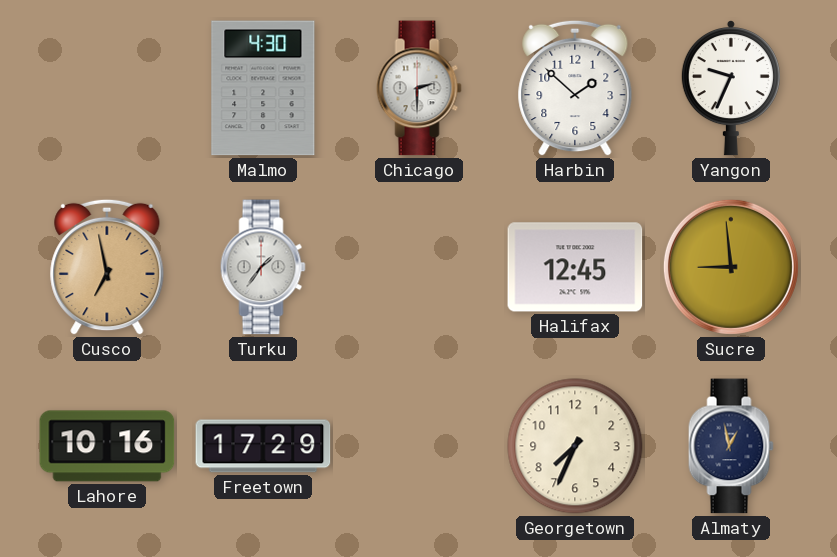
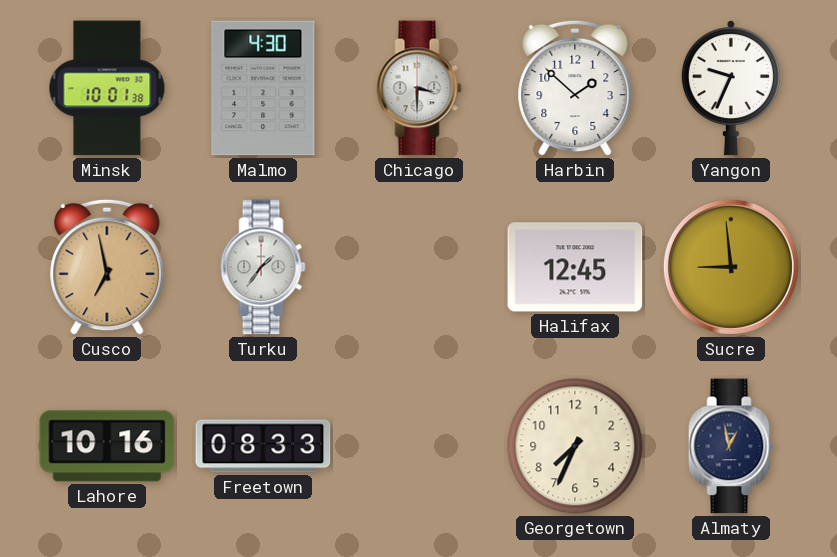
Minsk: none -> 10:01
Chicago: 2:30 -> 3:30
Freetown: 17:29 -> 08:33
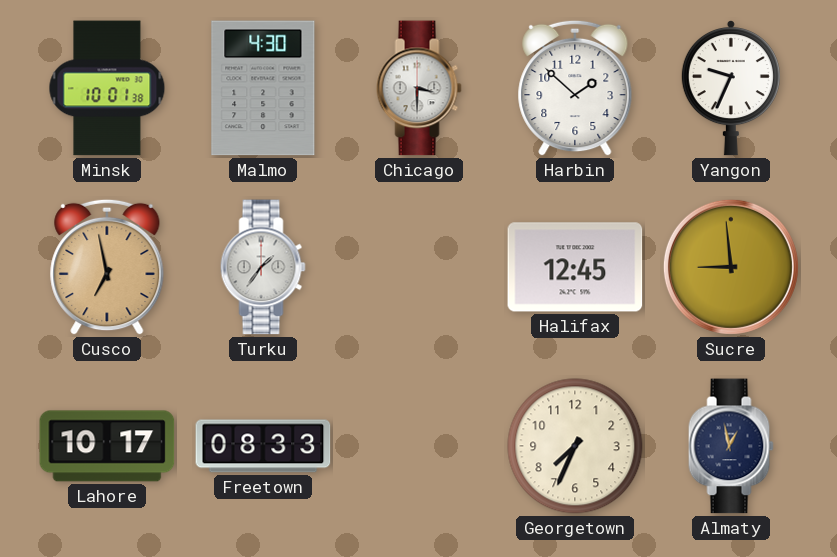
Lahore: 10:16 -> 10:17
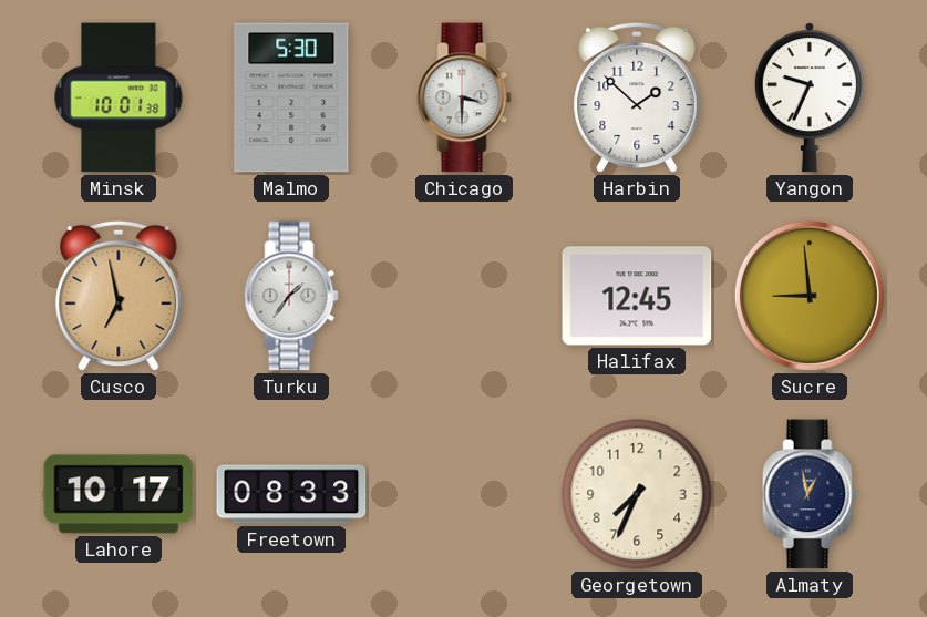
Malmo: 4:30 -> 5:30
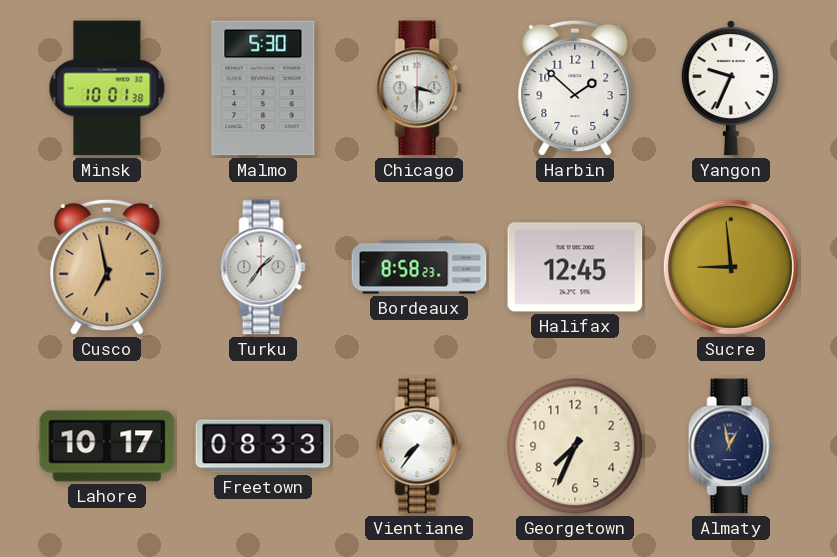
Bordeaux: none -> 8:58
Vientiane: none -> 7:36
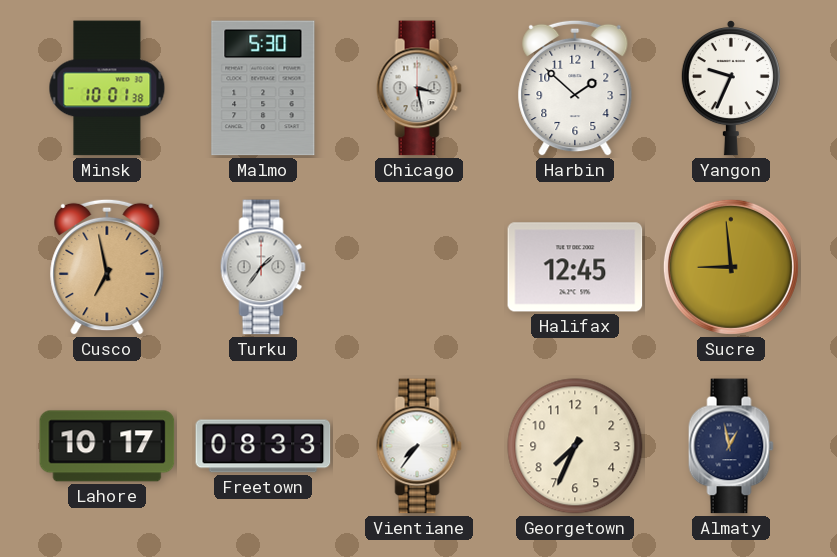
Chicago: 3:30 -> 3:28
Bordeaux: 8:58 -> none
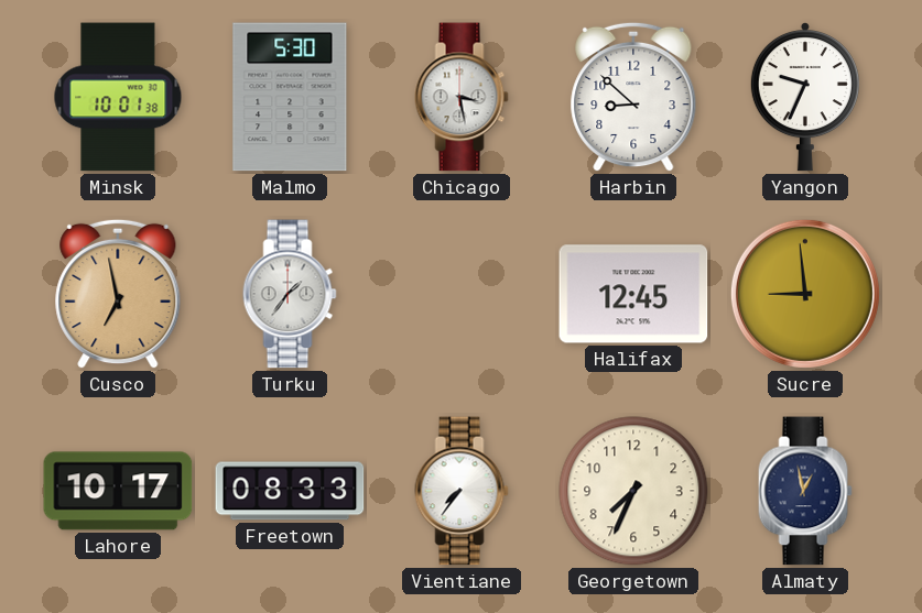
Harbin: 1:52 -> 8:52
